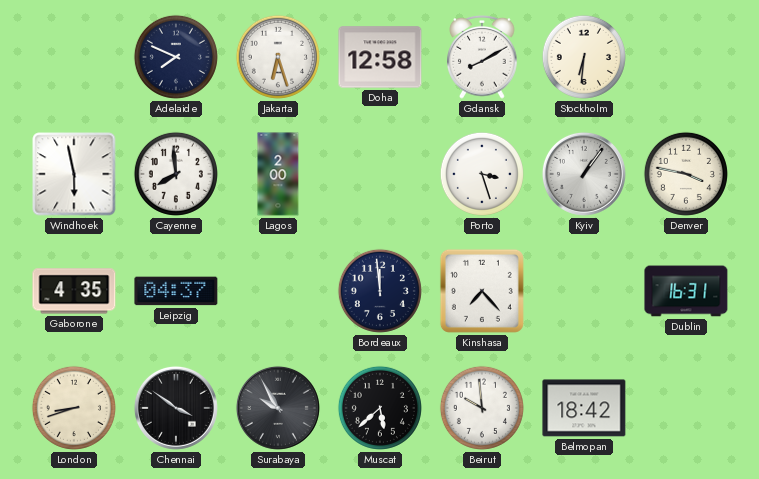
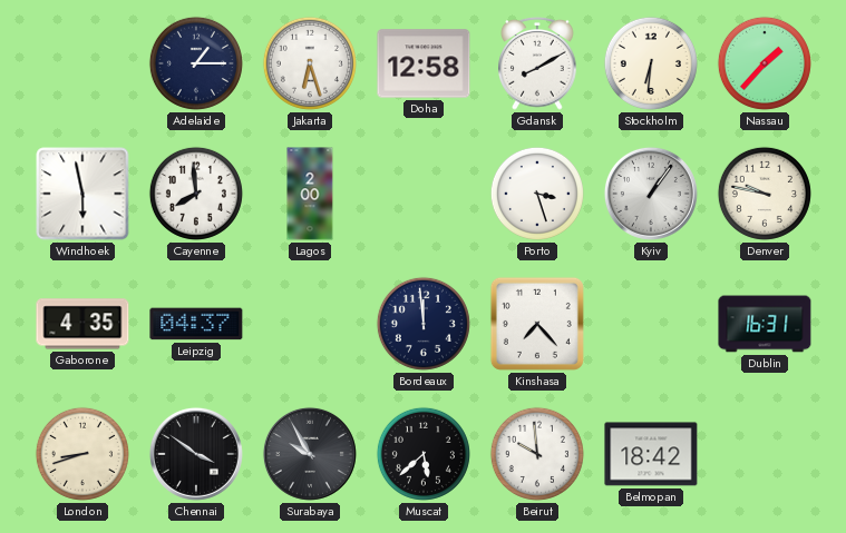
Adelaide: 7:49 -> 1:15
Nassau: none -> 1:37
Denver: 3:47 -> 9:47
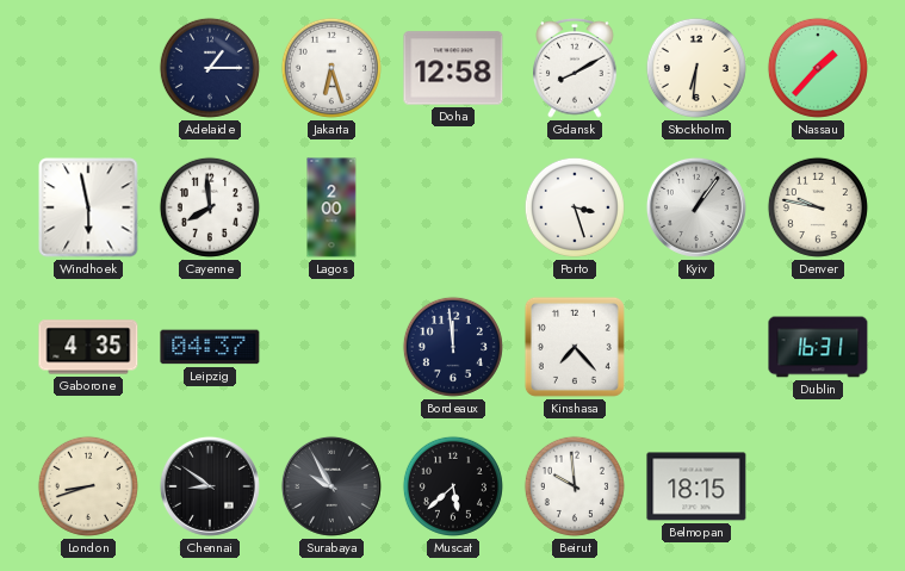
Chennai: 3:51 -> 8:51
Belmopan: 18:42 -> 18:15
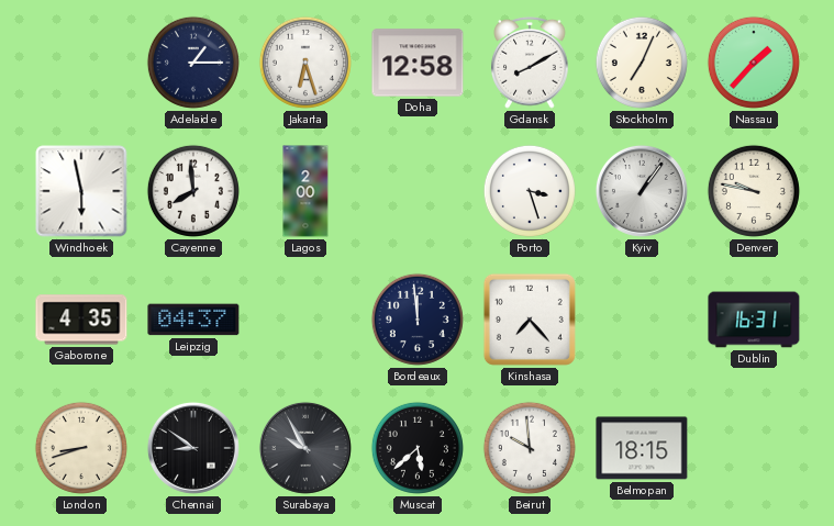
Stockholm: 6:31 -> 7:04
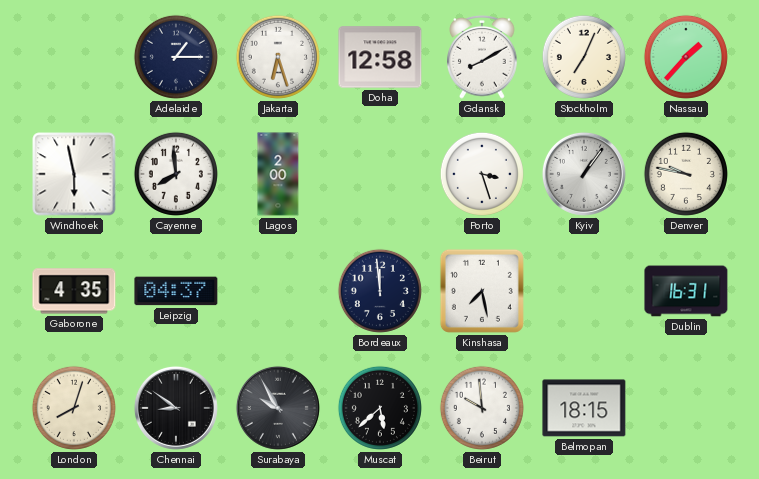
Kinshasa: 7:23 -> 7:28
London: 8:42 -> 8:03
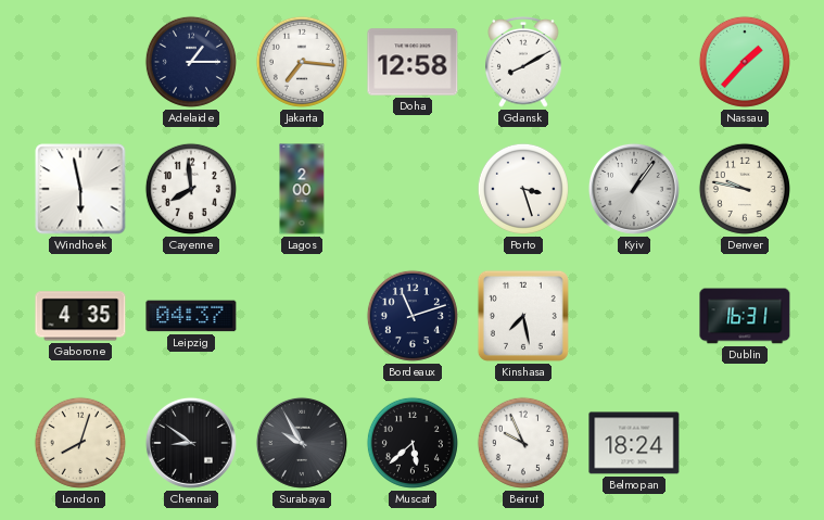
Jakarta: 6:27 -> 7:16
Stockholm: 7:04 -> none
Bordeaux: 11:59 -> 11:12
Beirut: 9:59 -> 9:56
Belmopan: 18:15 -> 18:24
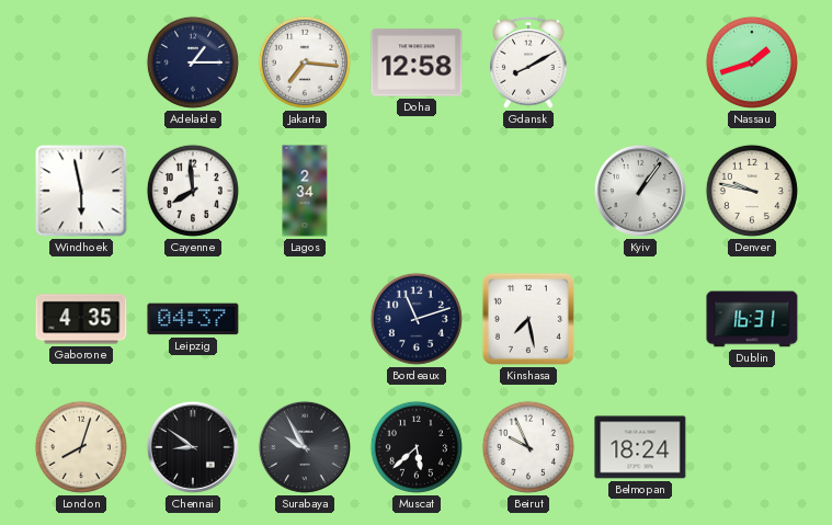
Nassau: 1:37 -> 1:42
Lagos: 2:00 -> 2:34
Porto: 3:27 -> none
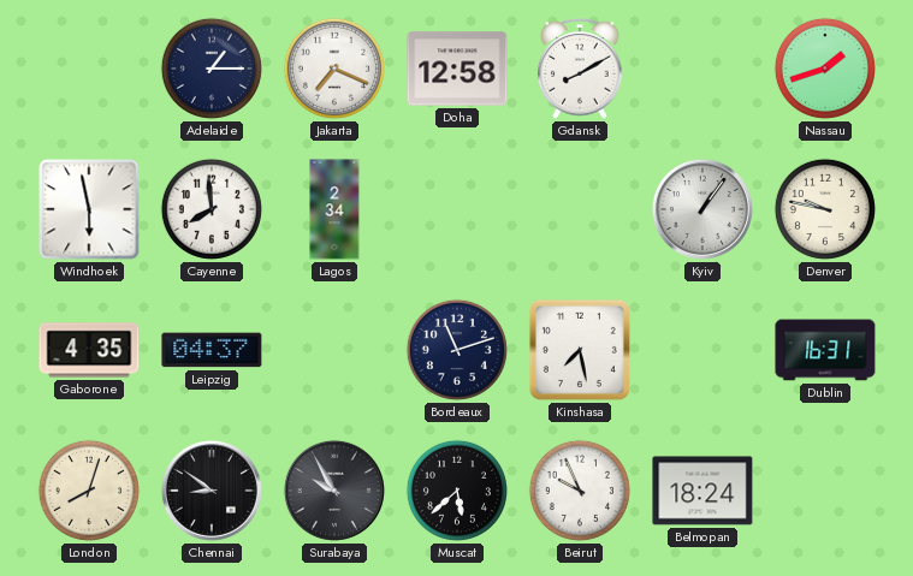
Jakarta: 7:16 -> 7:19
